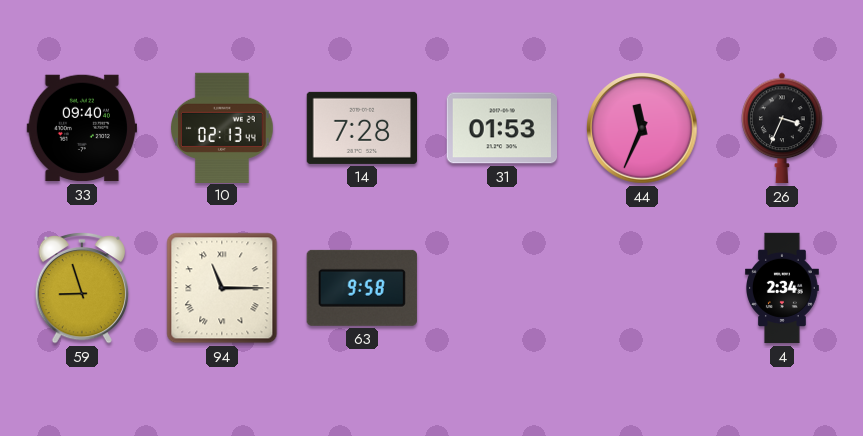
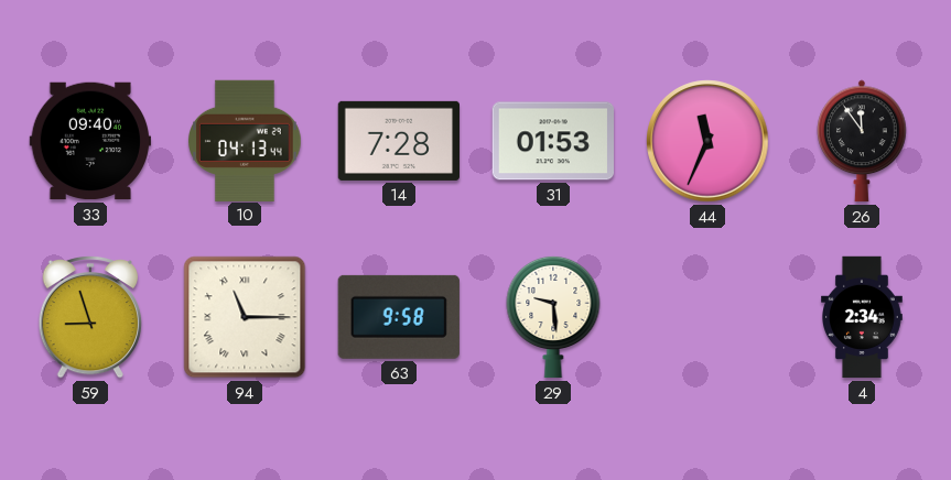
10: 02:13 -> 04:13
26: 3:34 -> 11:54
29: none -> 9:29
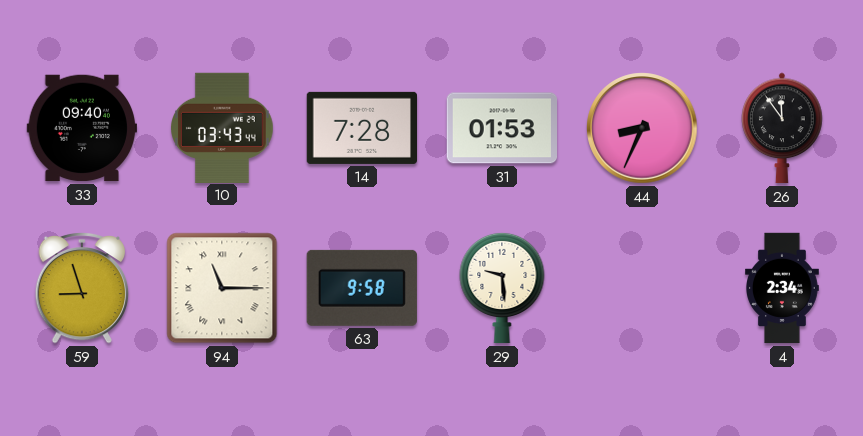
10: 04:13 -> 03:43
44: 11:34 -> 8:34
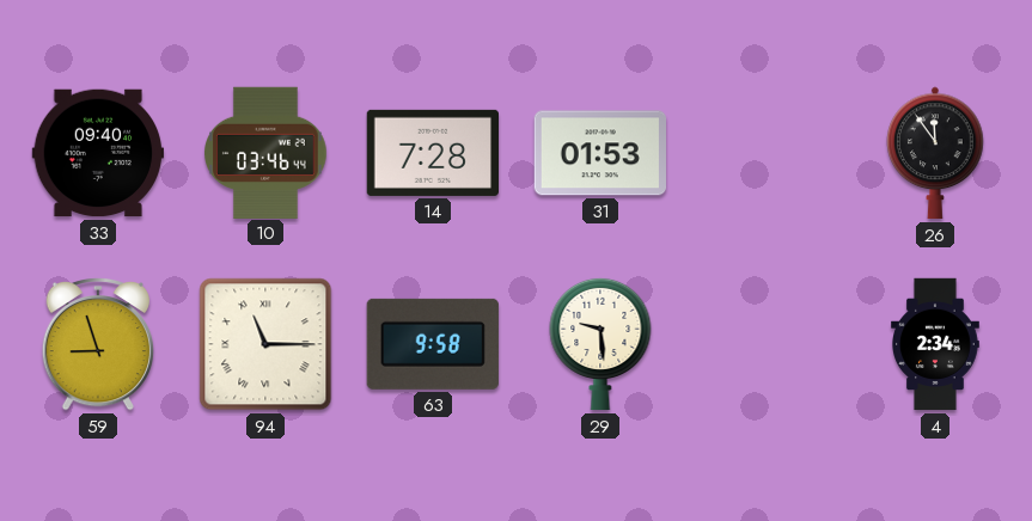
10: 03:43 -> 03:46
44: 8:34 -> none
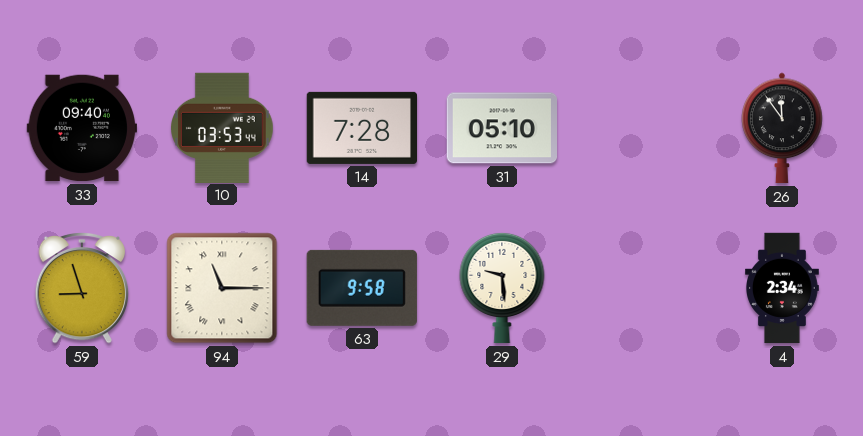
10: 03:46 -> 03:53
31: 01:53 -> 05:10
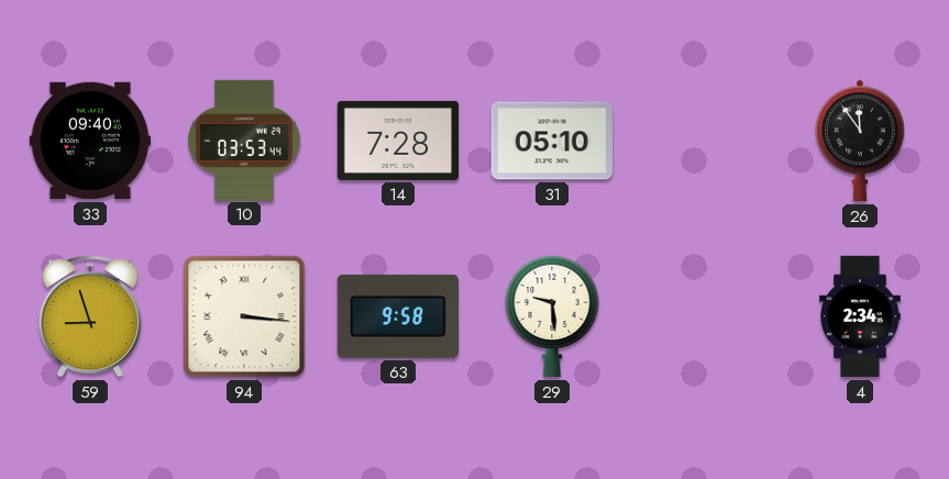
94: 11:15 -> 3:16
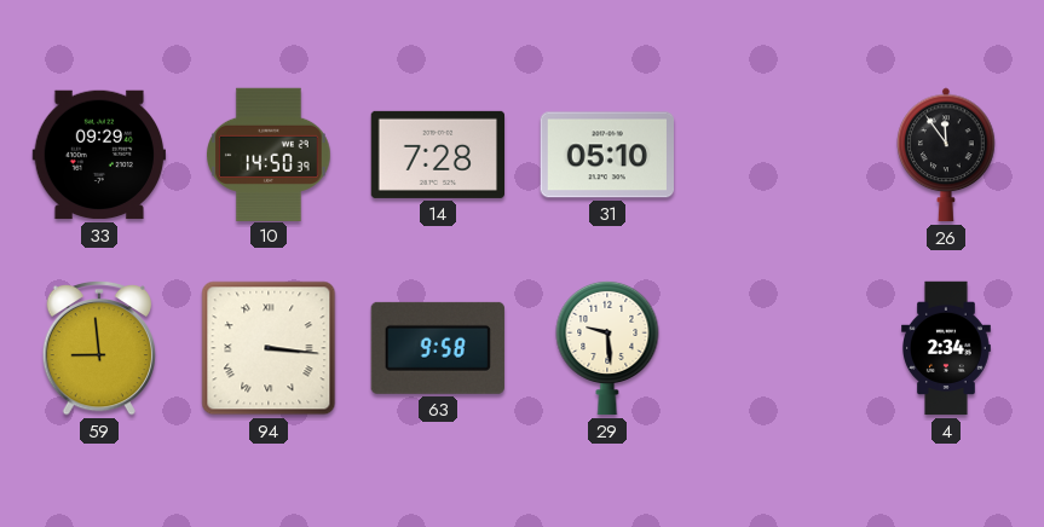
33: 09:40 -> 09:29
10: 03:53 -> 14:50
59: 8:57 -> 8:59
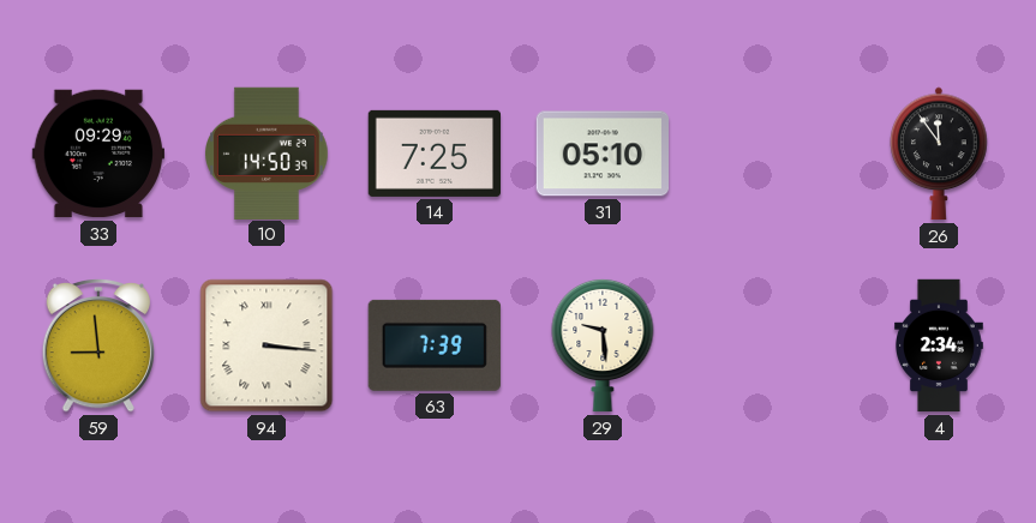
14: 7:28 -> 7:25
63: 9:58 -> 7:39
